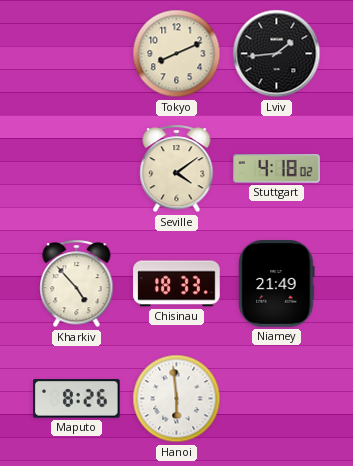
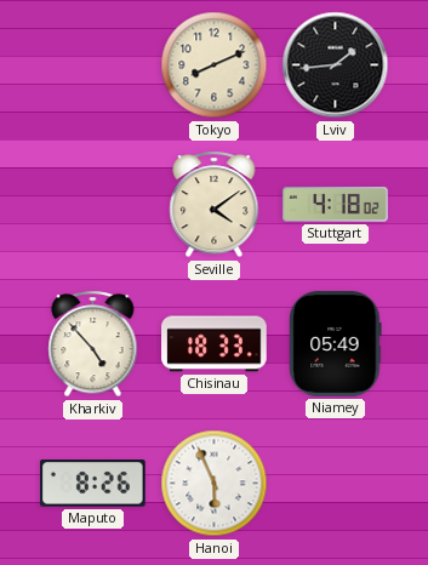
Niamey: 21:49 -> 05:49
Hanoi: 5:59 -> 5:56
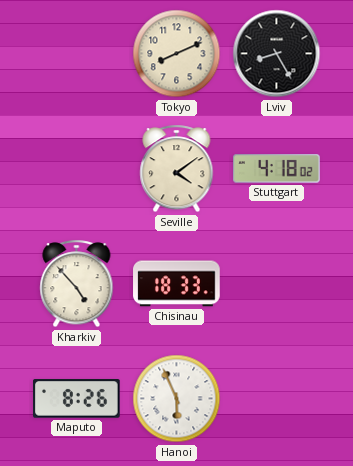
Lviv: 1:44 -> 8:25
Niamey: 05:49 -> none
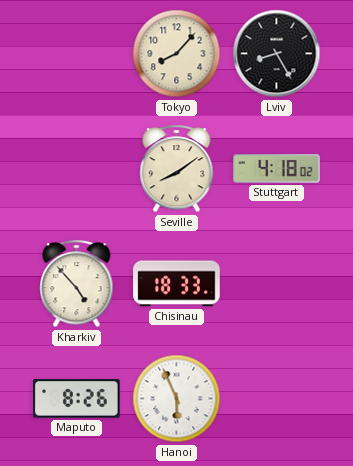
Tokyo: 8:11 -> 8:07
Seville: 4:09 -> 8:09
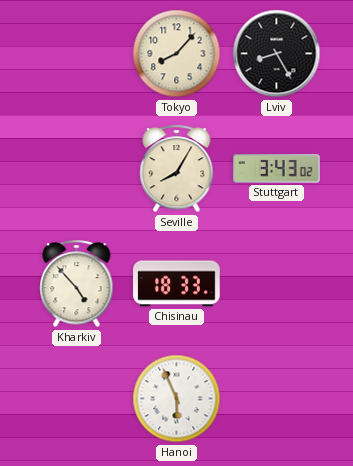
Seville: 8:09 -> 8:05
Stuttgart: 4:18 -> 3:43
Maputo: 8:26 -> none
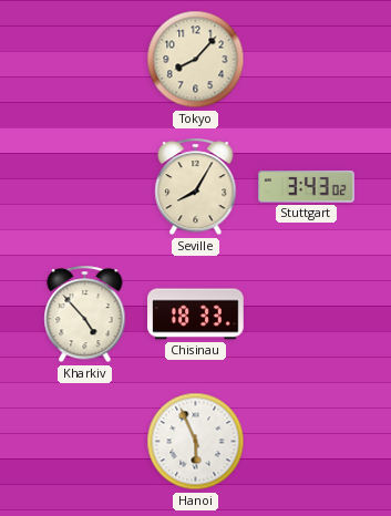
Lviv: 8:25 -> none
